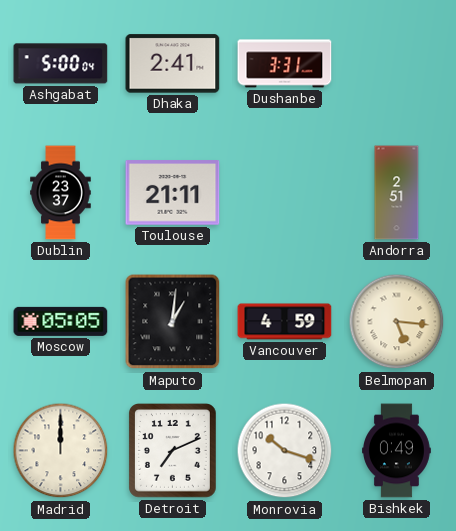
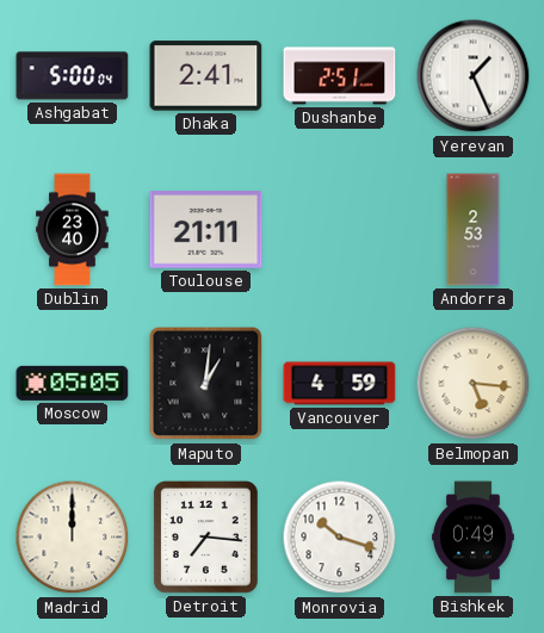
Dushanbe: 3:31 -> 2:51
Yerevan: none -> 1:26
Dublin: 23:37 -> 23:40
Andorra: 2:51 -> 2:53
Detroit: 7:11 -> 7:16
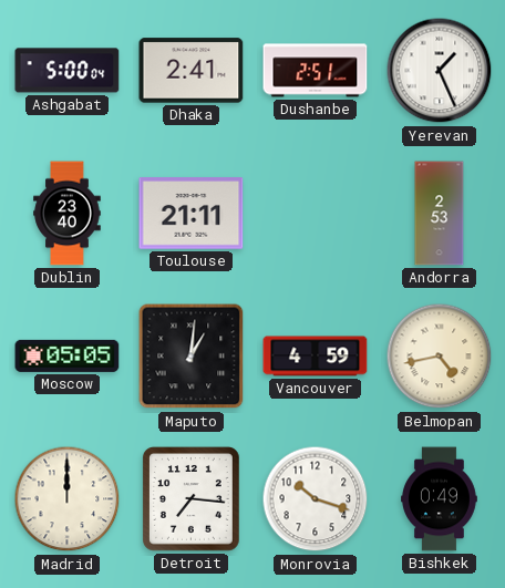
Belmopan: 5:16 -> 4:43
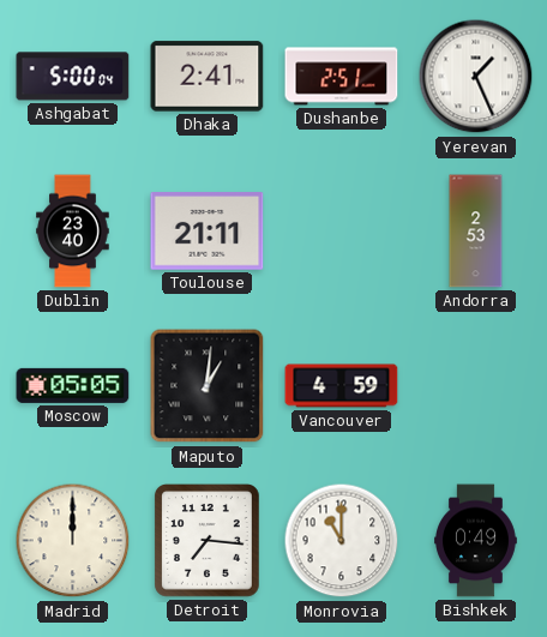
Belmopan: 4:43 -> none
Monrovia: 10:18 -> 11:00
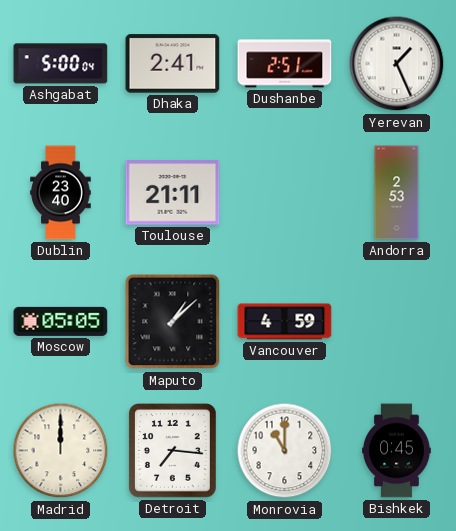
Maputo: 1:01 -> 1:08
Bishkek: 0:49 -> 0:45
